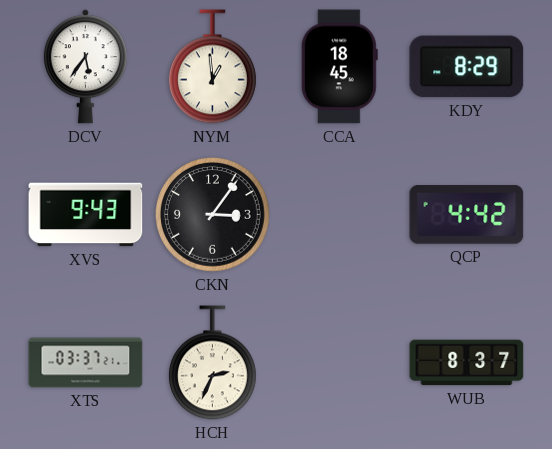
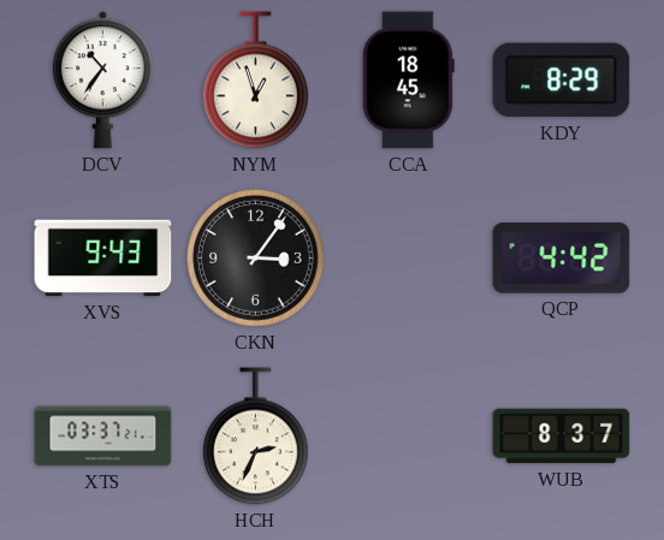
DCV: 5:36 -> 10:36
NYM: 12:59 -> 12:57
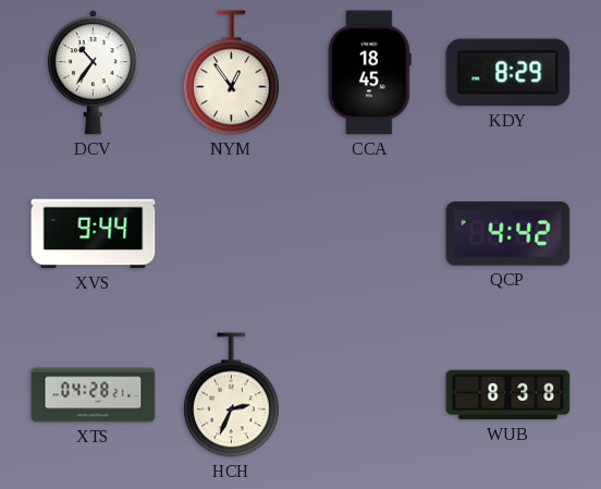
NYM: 12:57 -> 12:54
XVS: 9:43 -> 9:44
CKN: 3:06 -> none
XTS: 03:37 -> 04:28
WUB: 8:37 -> 8:38
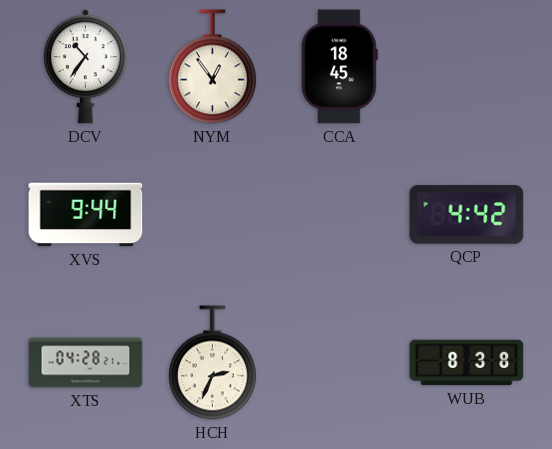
KDY: 8:29 -> none
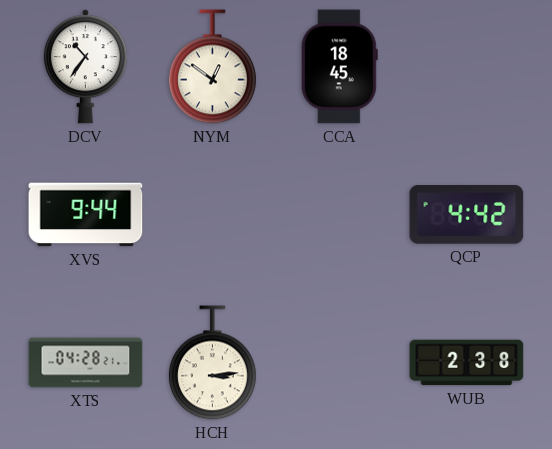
NYM: 12:54 -> 12:51
HCH: 2:34 -> 3:14
WUB: 8:38 -> 2:38
